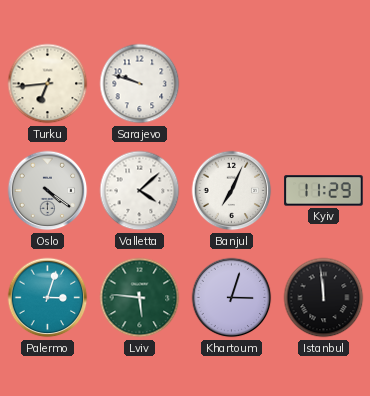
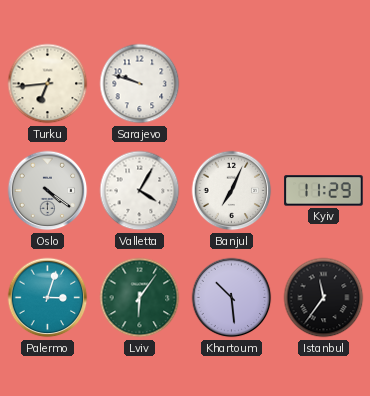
Valletta: 4:08 -> 4:05
Lviv: 5:46 -> 6:06
Khartoum: 3:03 -> 10:29
Istanbul: 11:59 -> 11:36
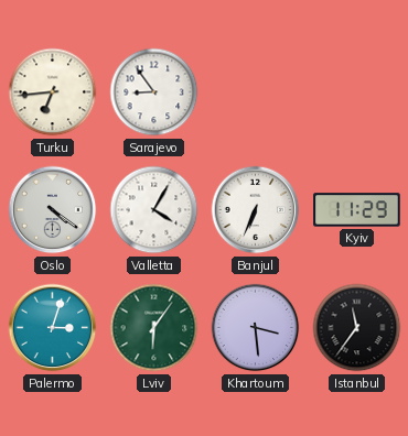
Sarajevo: 9:48 -> 8:54
Banjul: 7:04 -> 6:34
Khartoum: 10:29 -> 3:29
